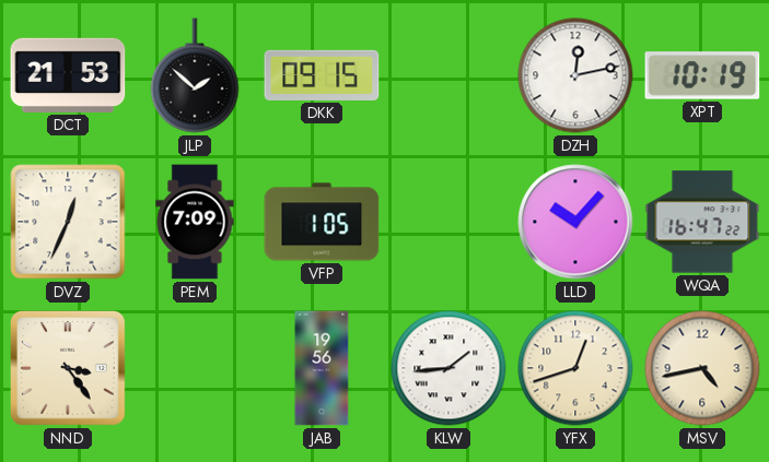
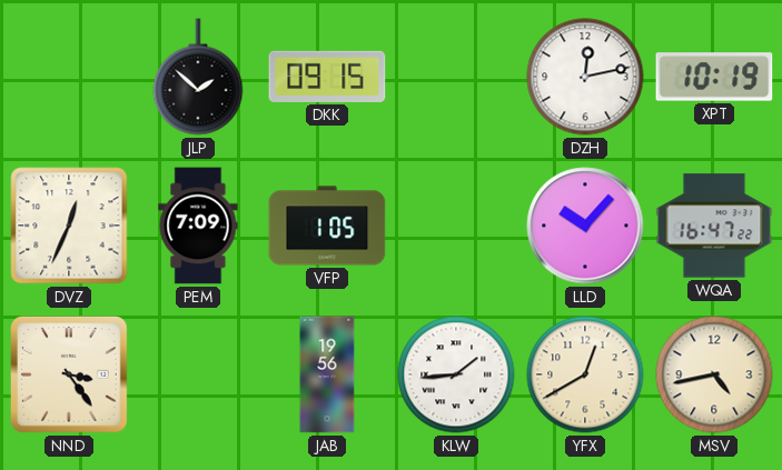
DCT: 21:53 -> none
YFX: 12:42 -> 12:40
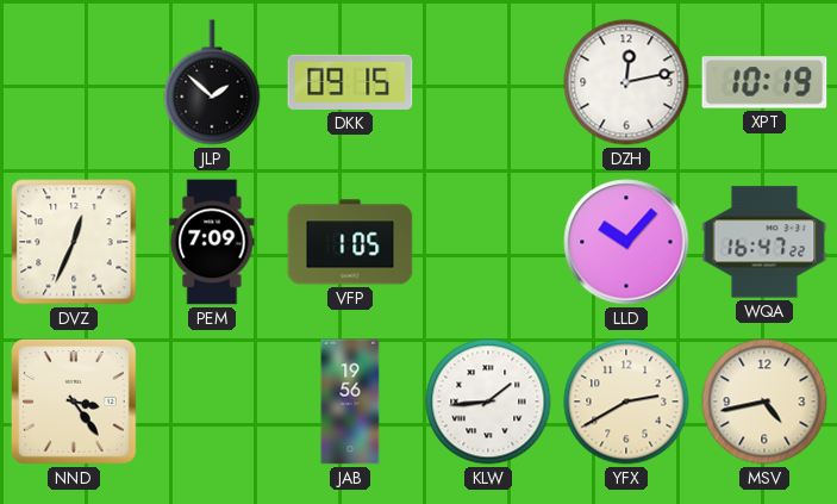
YFX: 12:40 -> 2:40
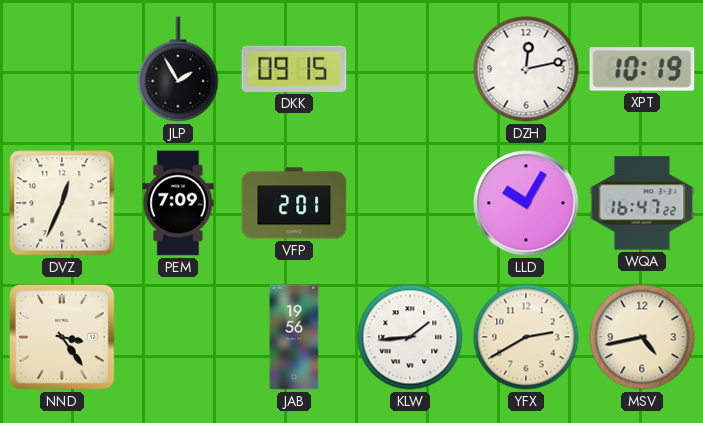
JLP: 1:52 -> 1:55
VFP: 1:05 -> 2:01
LLD: 10:07 -> 10:05
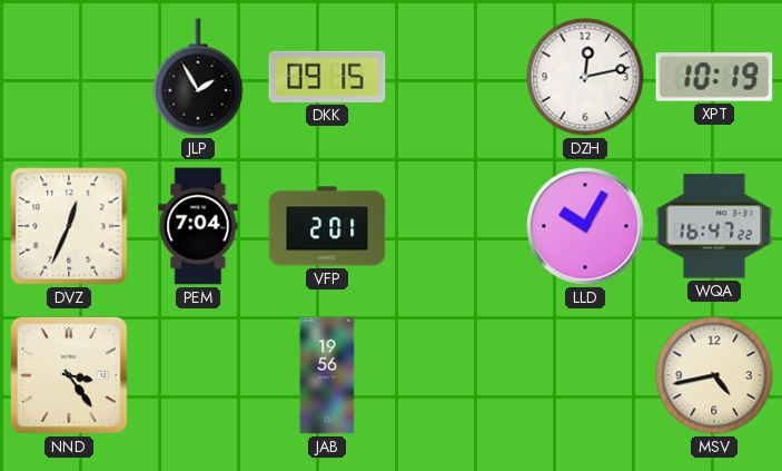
PEM: 7:09 -> 7:04
KLW: 1:44 -> none
YFX: 2:40 -> none
